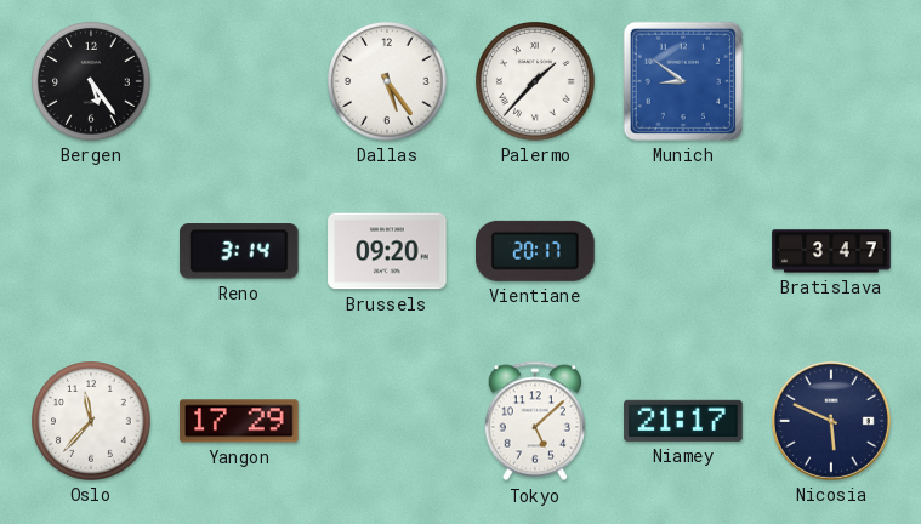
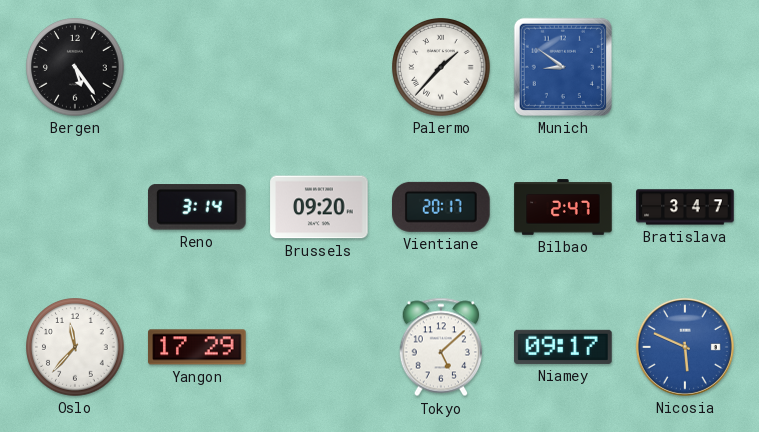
Dallas: 5:24 -> none
Bilbao: none -> 2:47
Niamey: 21:17 -> 09:17
Nicosia dial: navy -> blue
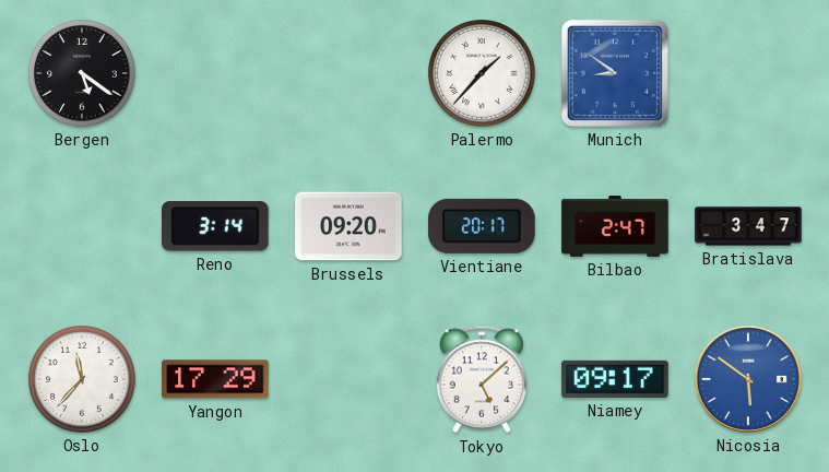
Bergen: 5:24 -> 5:21
Nicosia: 5:49 -> 5:51
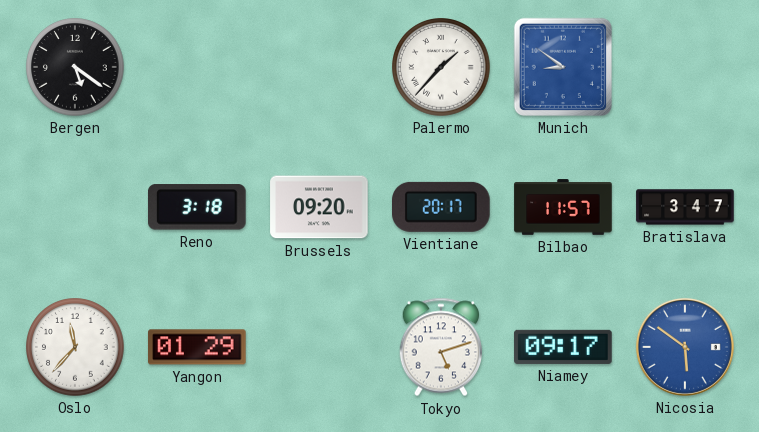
Reno: 3:14 -> 3:18
Bilbao: 2:47 -> 11:57
Yangon: 17:29 -> 01:29
Tokyo: 5:08 -> 5:12
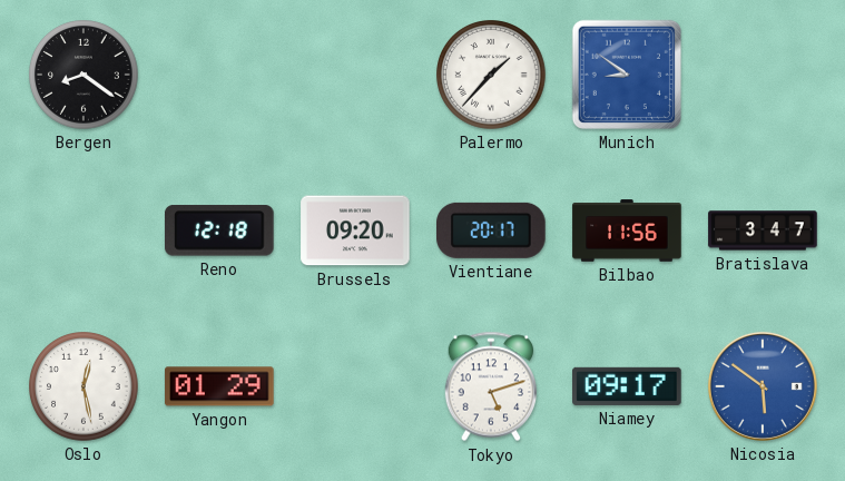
Bergen: 5:21 -> 8:21
Reno: 3:18 -> 12:18
Bilbao: 11:57 -> 11:56
Oslo: 11:37 -> 12:28
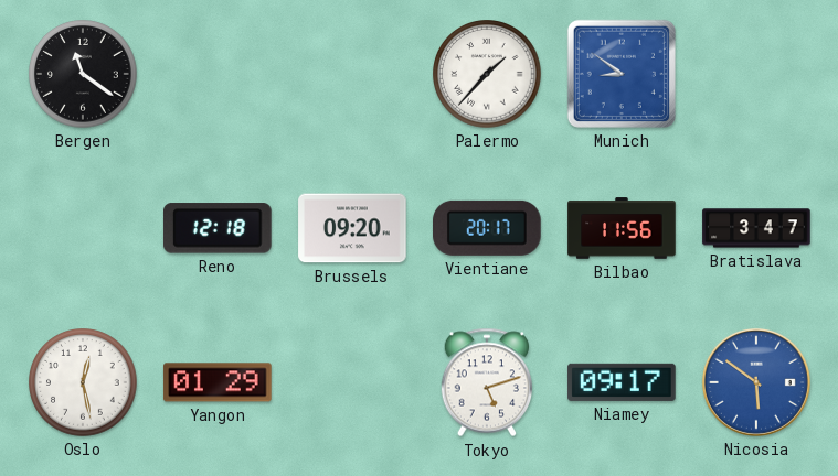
Bergen: 8:21 -> 11:21
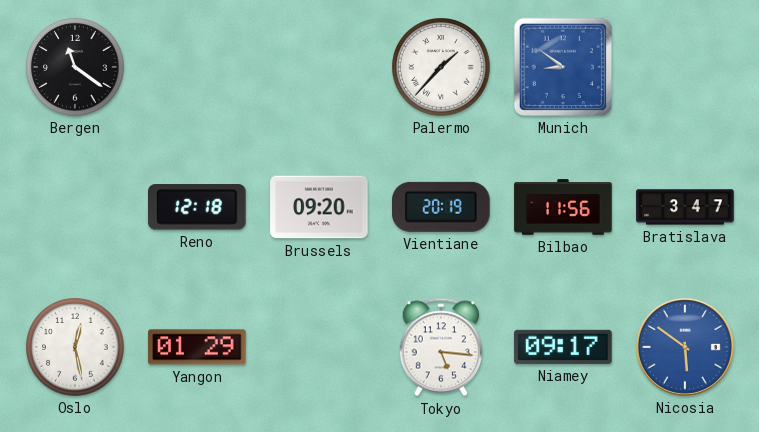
Vientiane: 20:17 -> 20:19
Tokyo: 5:12 -> 5:16
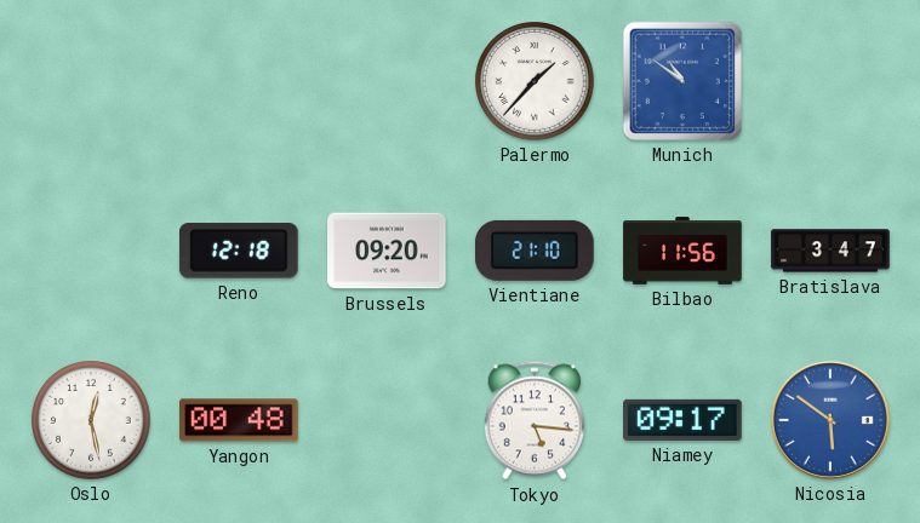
Bergen: 11:21 -> none
Munich: 8:51 -> 10:51
Vientiane: 20:19 -> 21:10
Yangon: 01:29 -> 00:48
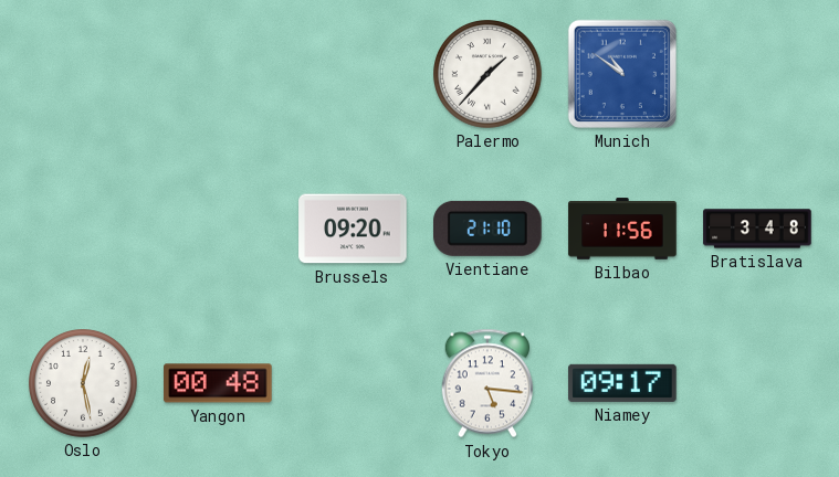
Reno: 12:18 -> none
Bratislava: 3:47 -> 3:48
Nicosia: 5:51 -> none
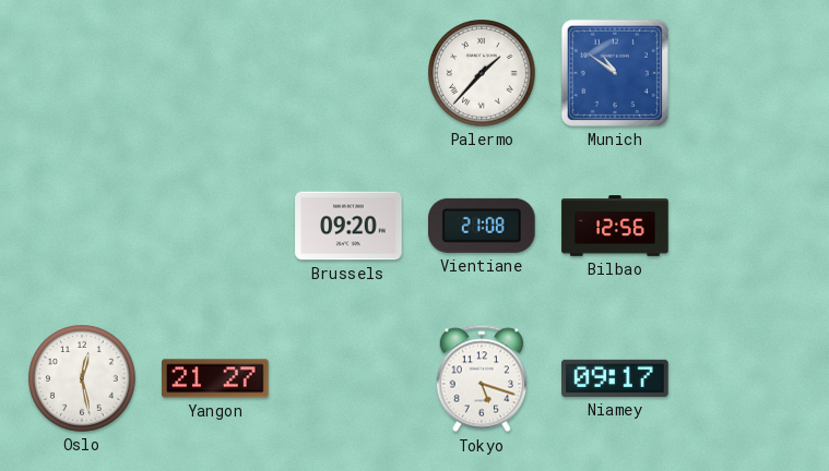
Vientiane: 21:10 -> 21:08
Bilbao: 11:56 -> 12:56
Bratislava: 3:48 -> none
Yangon: 00:48 -> 21:27
Tokyo: 5:16 -> 5:18
